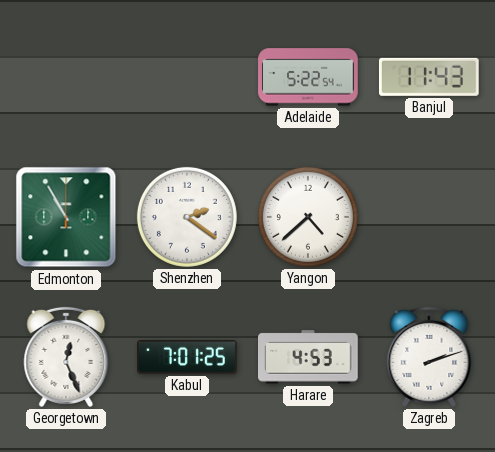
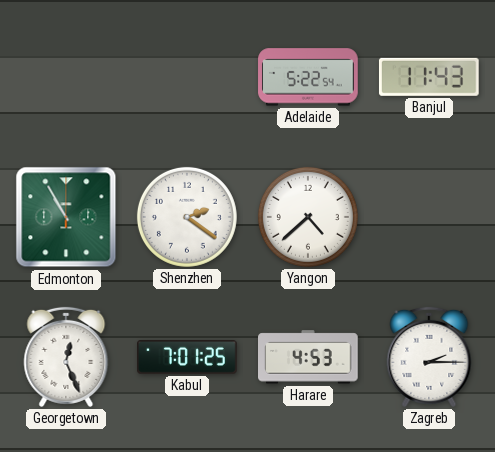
Zagreb: 2:12 -> 2:15
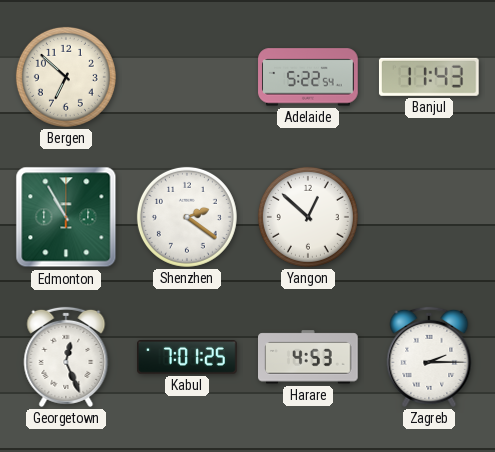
Bergen: none -> 6:52
Yangon: 4:38 -> 12:52
